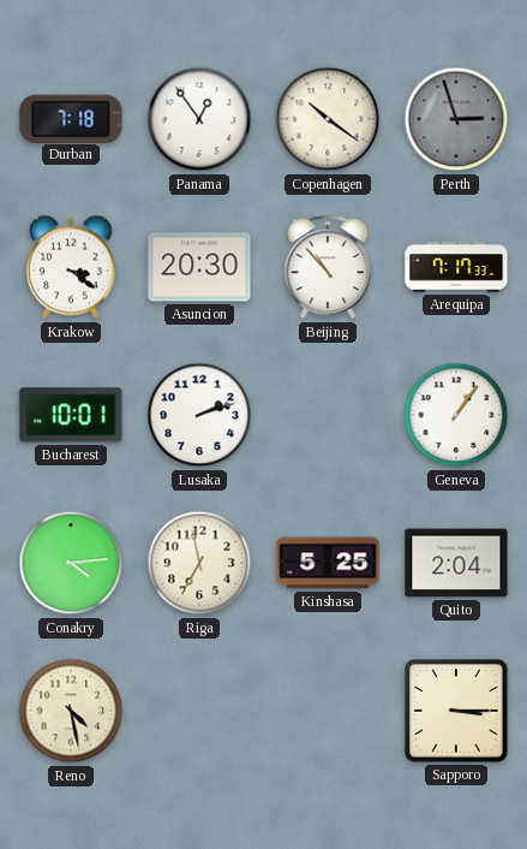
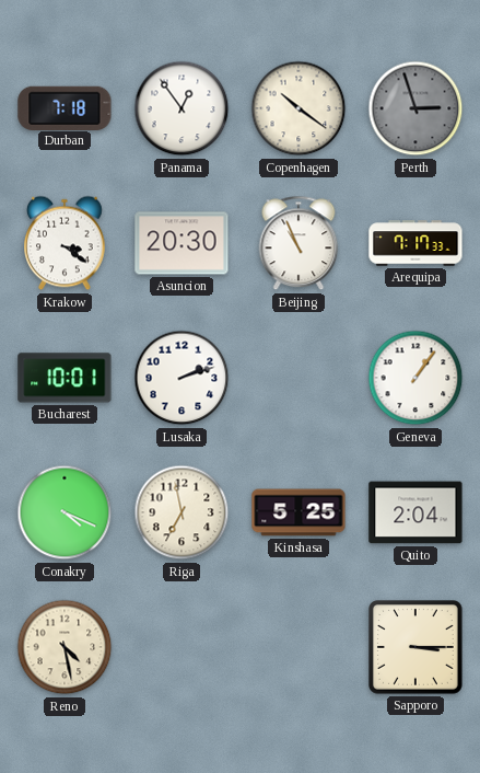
Beijing: 10:53 -> 10:56
Conakry: 4:14 -> 4:19
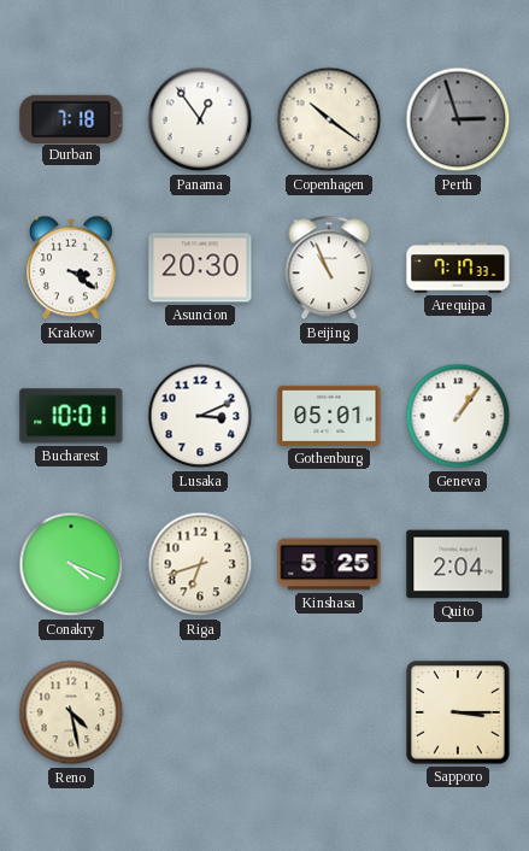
Lusaka: 2:12 -> 3:11
Gothenburg: none -> 05:01
Riga: 6:58 -> 6:42
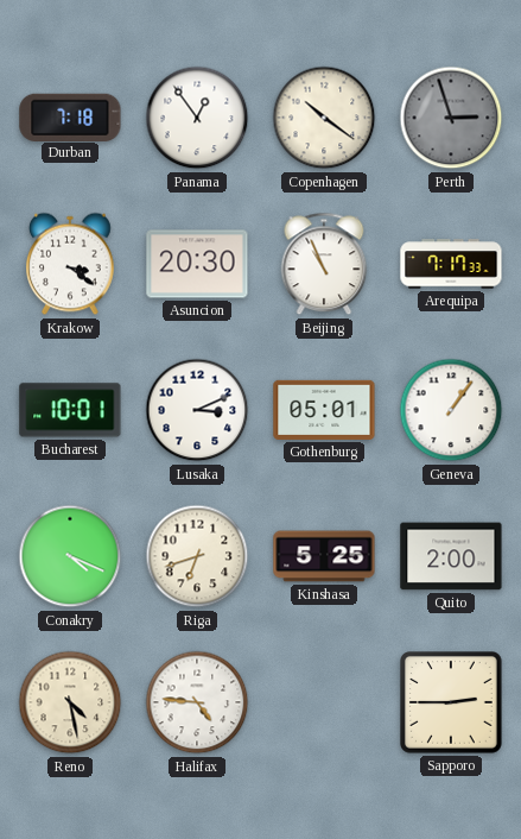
Quito: 2:04 -> 2:00
Halifax: none -> 4:46
Sapporo: 3:15 -> 2:45
